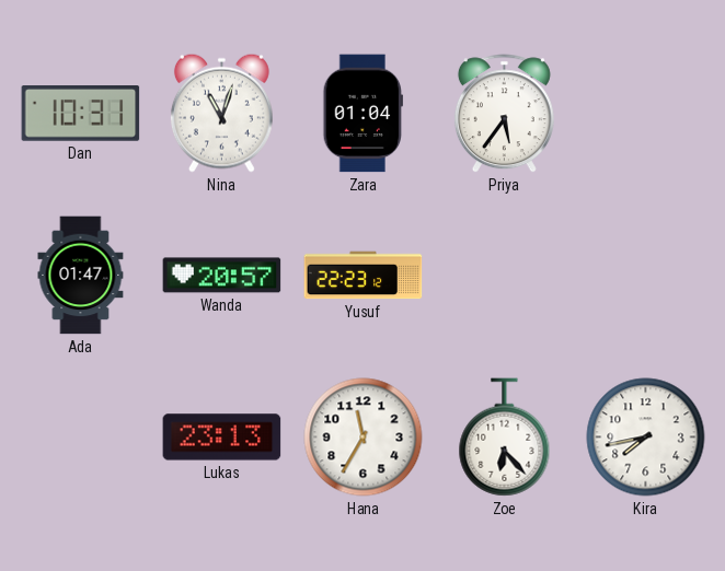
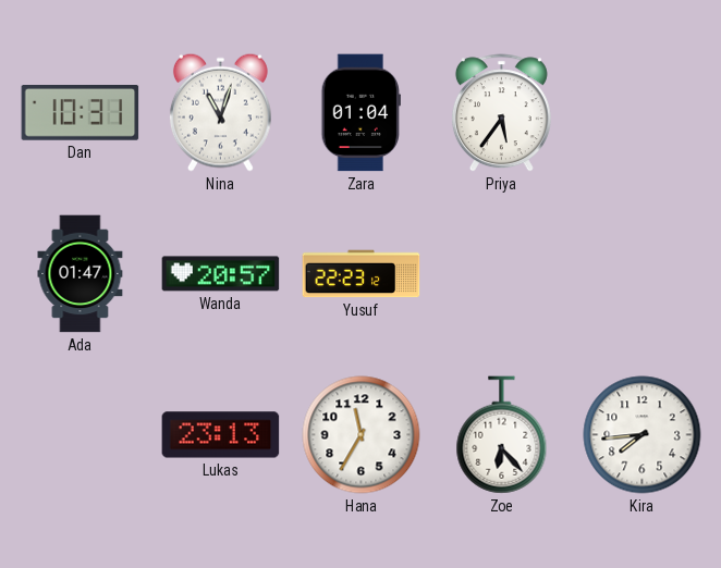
Kira: 7:43 -> 7:44
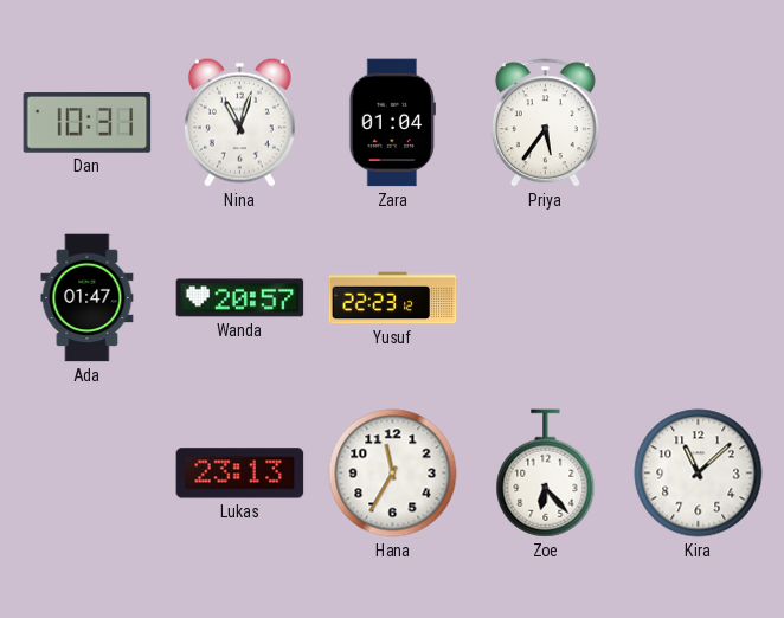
Kira: 7:44 -> 11:08
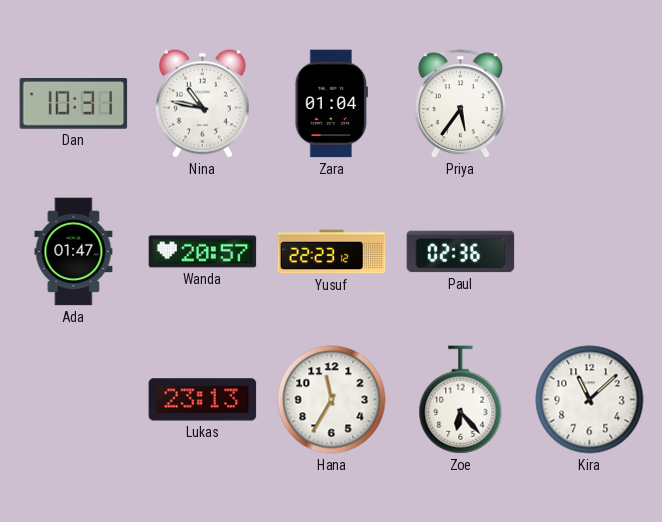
Nina: 11:03 -> 10:47
Paul: none -> 02:36
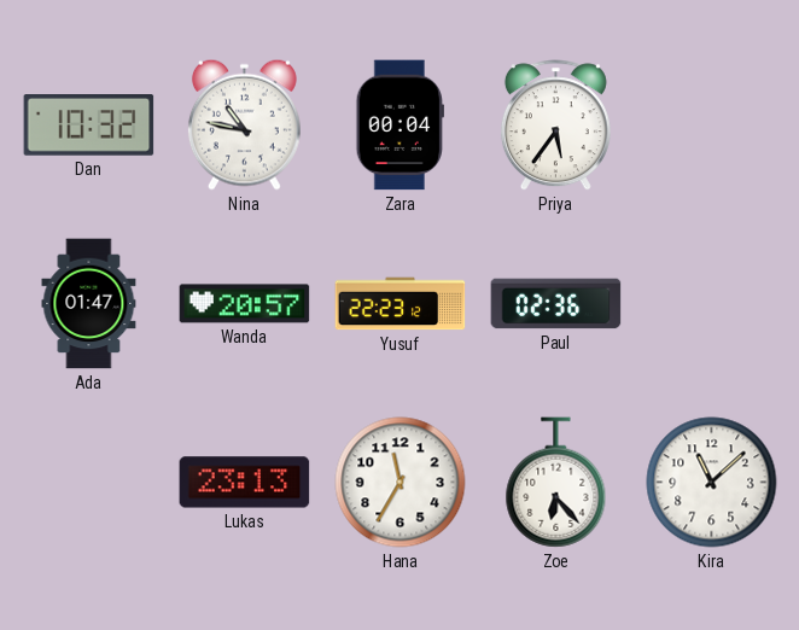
Dan: 10:31 -> 10:32
Zara: 01:04 -> 00:04
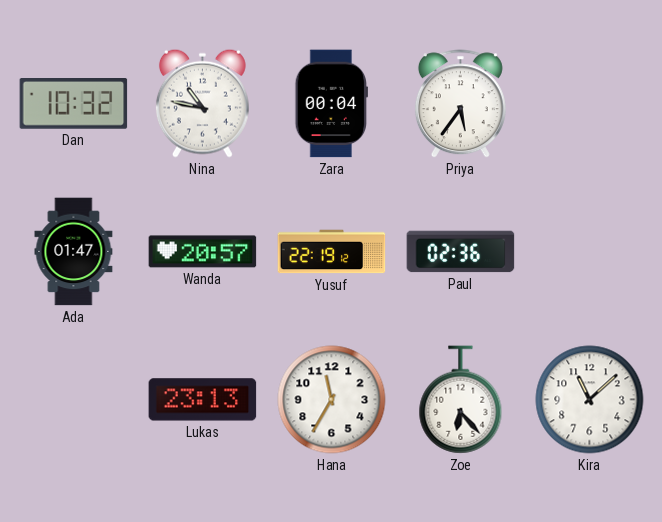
Yusuf: 22:23 -> 22:19
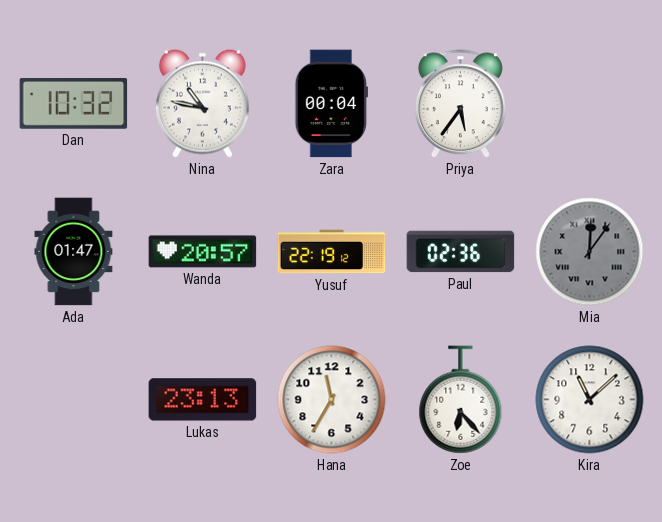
Mia: none -> 12:06
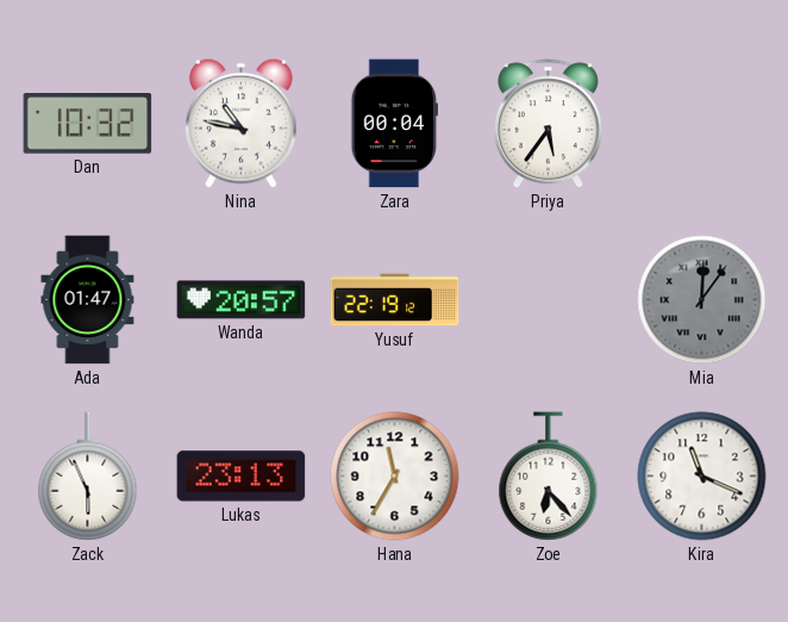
Paul: 02:36 -> none
Zack: none -> 5:56
Kira: 11:08 -> 11:19
